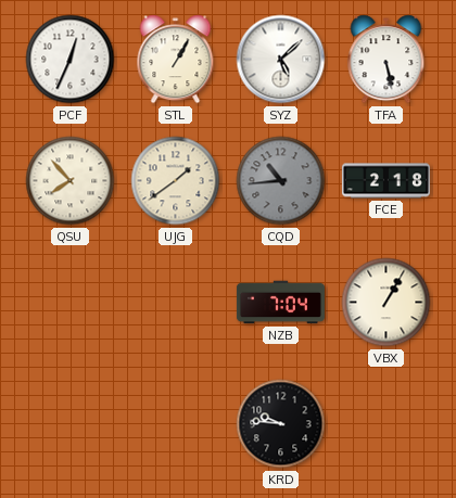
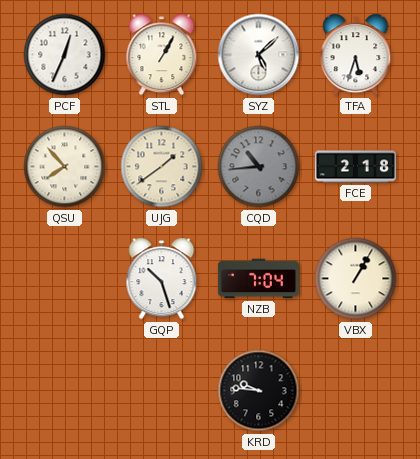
TFA: 5:28 -> 5:33
GQP: none -> 10:27
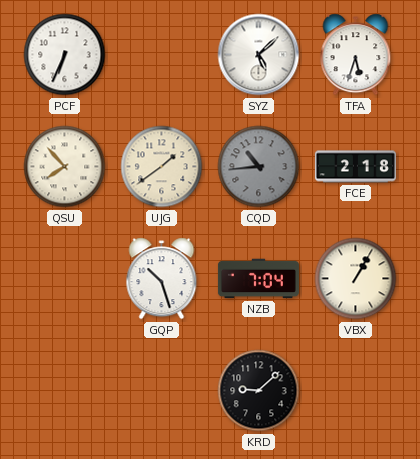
PCF: 12:34 -> 6:34
STL: 1:05 -> none
KRD: 9:46 -> 9:08
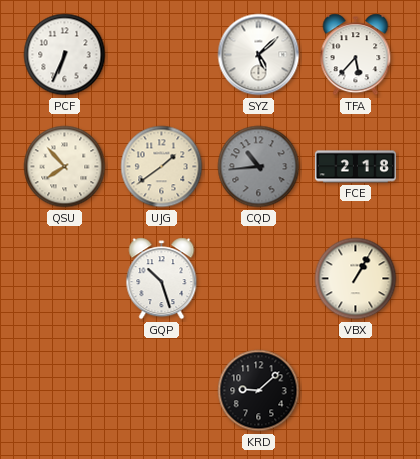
TFA: 5:33 -> 5:37
NZB: 7:04 -> none
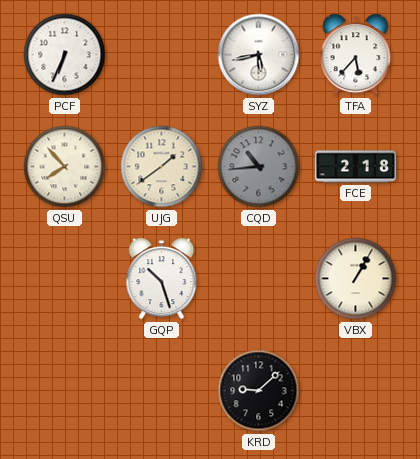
SYZ: 5:08 -> 5:43
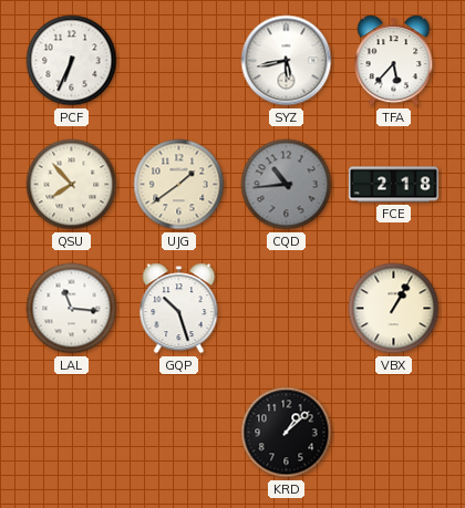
LAL: none -> 11:16
KRD: 9:08 -> 1:08
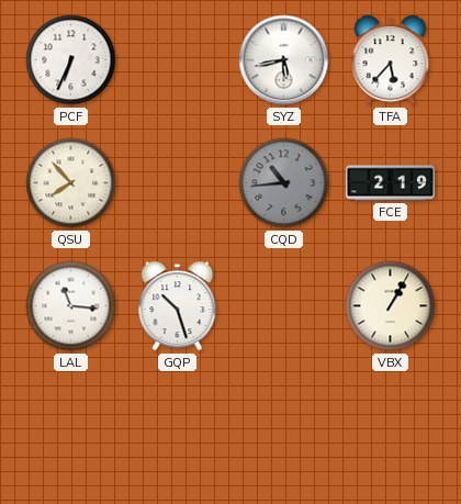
UJG: 1:39 -> none
FCE: 2:18 -> 2:19
KRD: 1:08 -> none
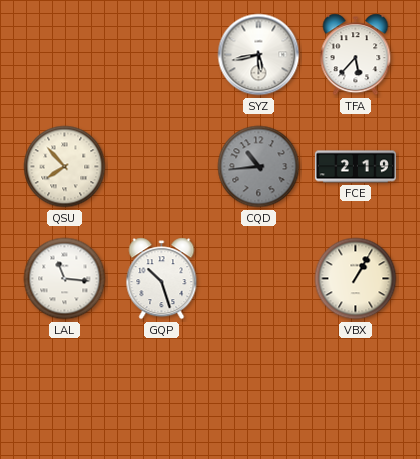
PCF: 6:34 -> none
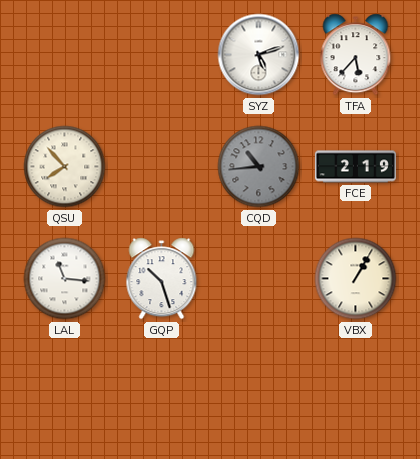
SYZ: 5:43 -> 5:12
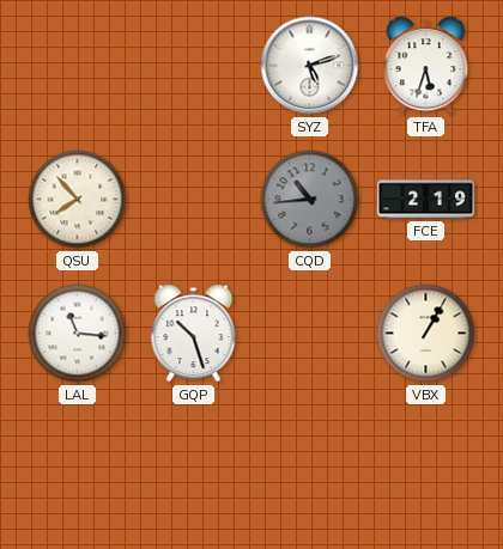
TFA: 5:37 -> 5:33
